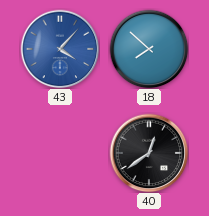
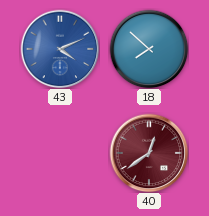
43: 4:07 -> 4:11
40 dial: black -> burgundy
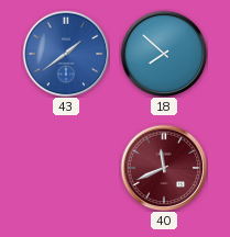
43: 4:11 -> 1:39
40: 12:39 -> 11:41
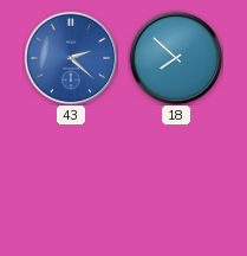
43: 1:39 -> 2:22
40: 11:41 -> none
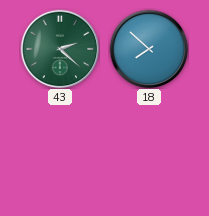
43 dial: blue -> green
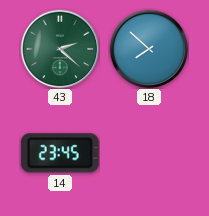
14: none -> 23:45
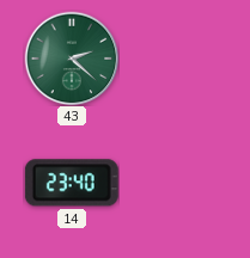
18: 7:52 -> none
14: 23:45 -> 23:40
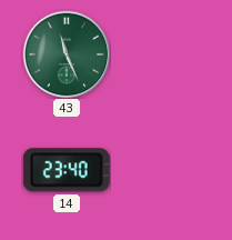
43: 2:22 -> 11:26
